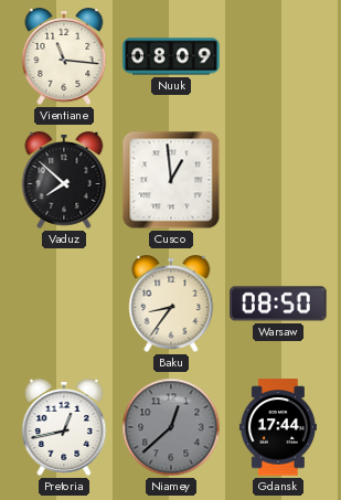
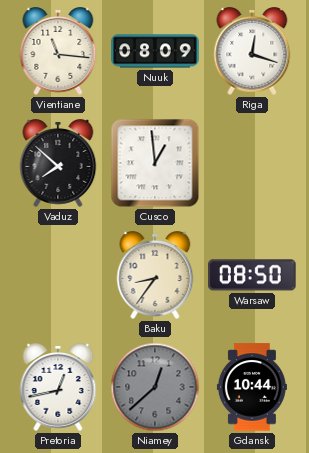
Riga: none -> 12:18
Gdansk: 17:44 -> 10:44
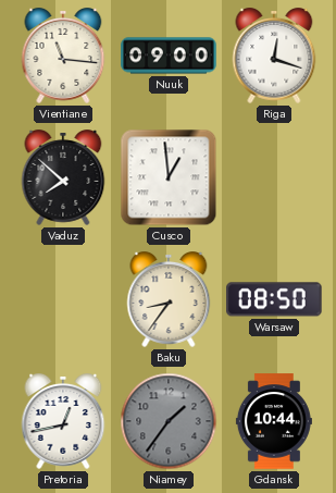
Nuuk: 08:09 -> 09:00
Niamey: 12:38 -> 1:36
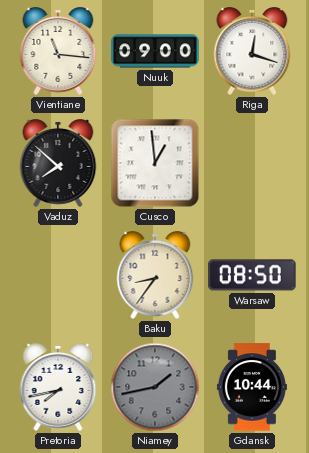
Pretoria: 12:43 -> 7:43
Niamey: 1:36 -> 1:43
